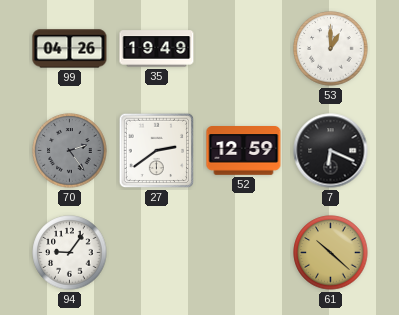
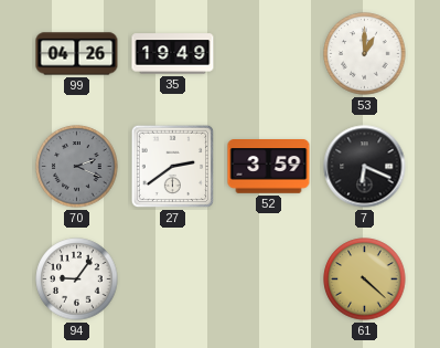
70: 2:24 -> 2:19
52: 12:59 -> 3:59
61: 10:22 -> 4:22
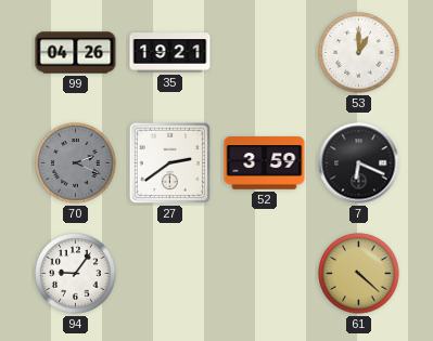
35: 19:49 -> 19:21
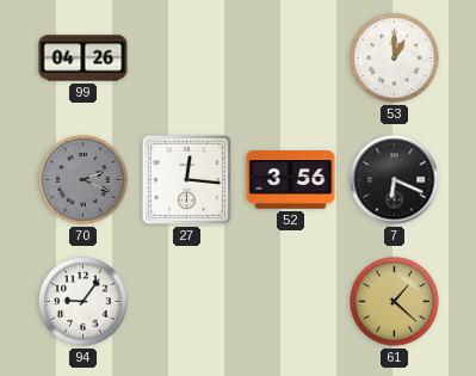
35: 19:21 -> none
27: 2:39 -> 12:16
52: 3:59 -> 3:56
61: 4:22 -> 1:22
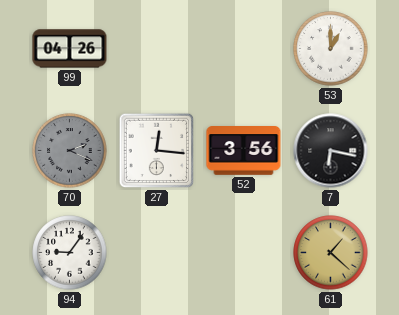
7: 6:19 -> 6:17
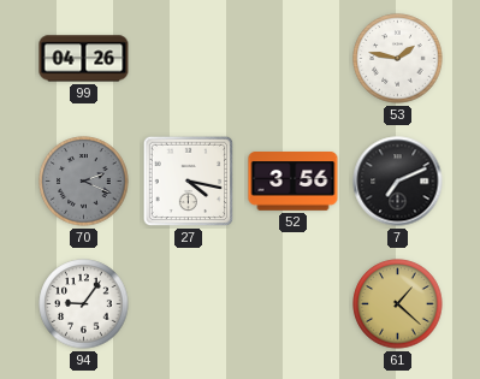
53: 1:00 -> 1:47
27: 12:16 -> 4:17
7: 6:17 -> 7:11
